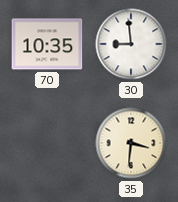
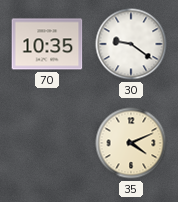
30: 8:59 -> 9:21
35: 3:31 -> 4:11
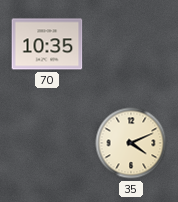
30: 9:21 -> none
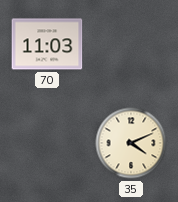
70: 10:35 -> 11:03
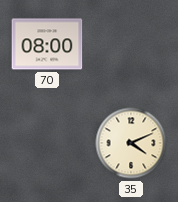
70: 11:03 -> 08:00
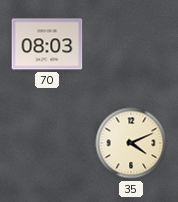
70: 08:00 -> 08:03
